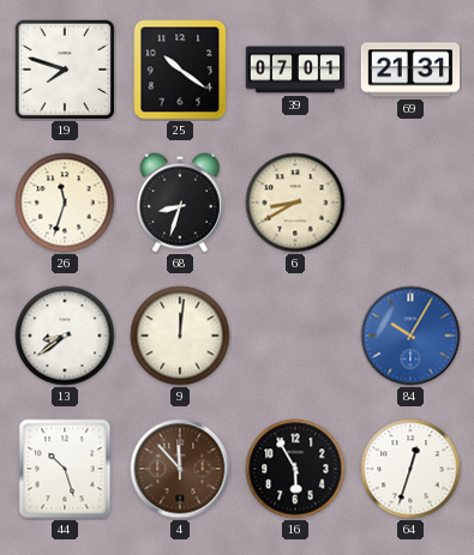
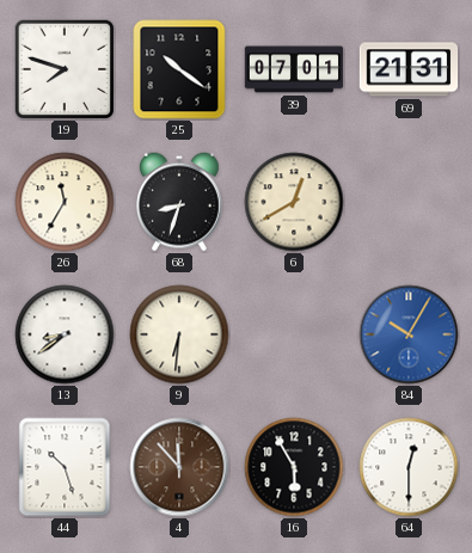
26: 11:33 -> 11:35
6: 8:40 -> 12:40
9: 12:01 -> 6:31
64: 12:33 -> 12:30
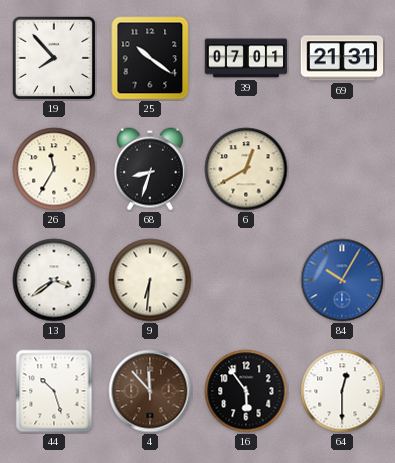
19: 7:48 -> 7:53
13: 8:39 -> 3:39
16: 5:55 -> 5:54
